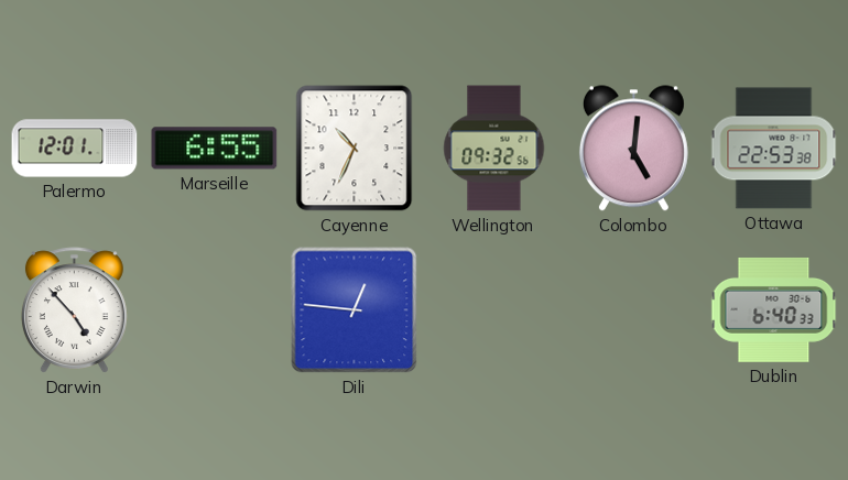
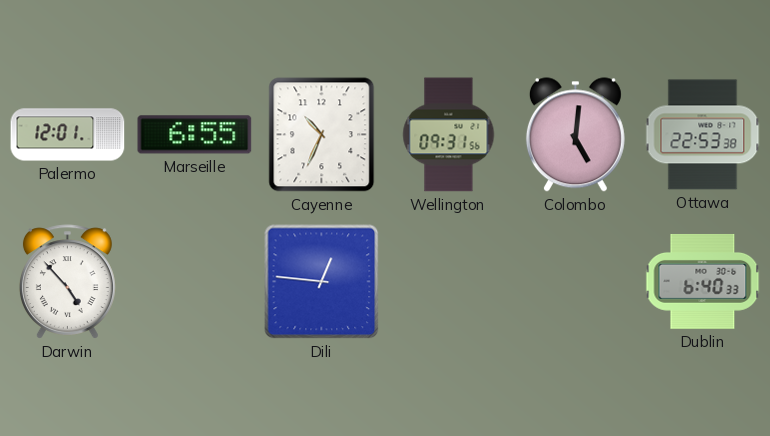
Wellington: 09:32 -> 09:31
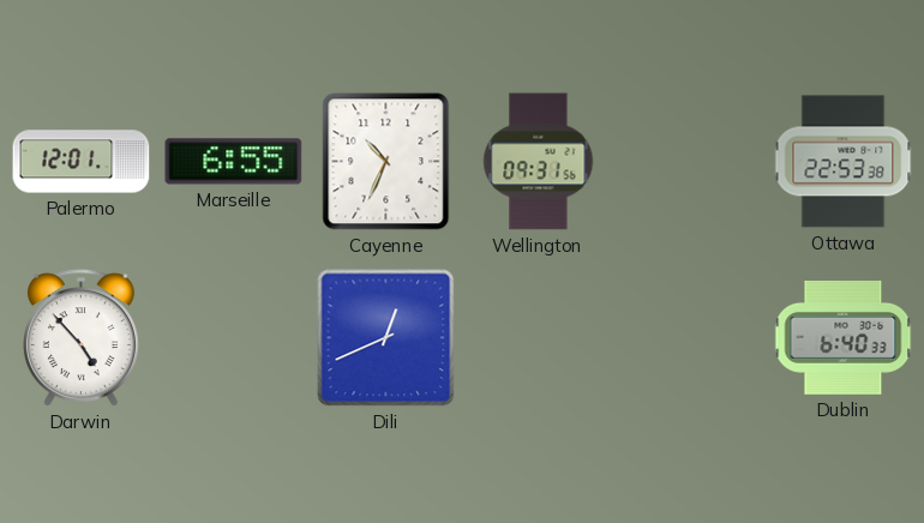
Colombo: 5:01 -> none
Dili: 12:46 -> 12:41
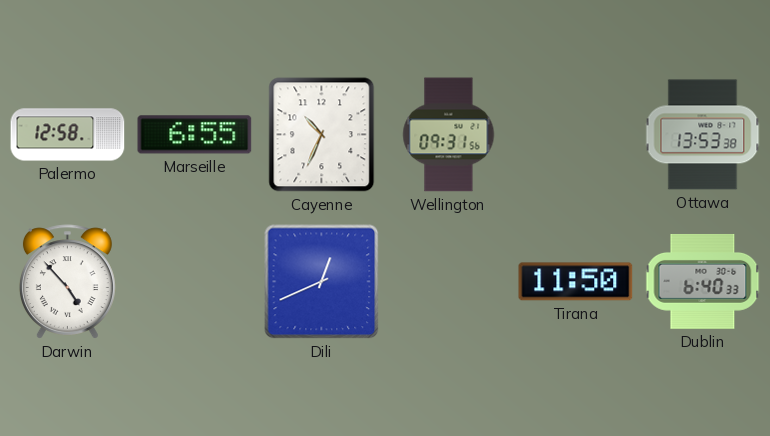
Palermo: 12:01 -> 12:58
Ottawa: 22:53 -> 13:53
Tirana: none -> 11:50
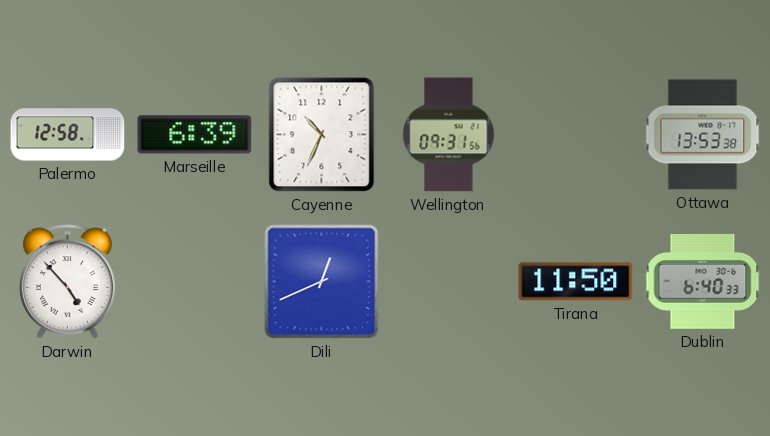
Marseille: 6:55 -> 6:39
